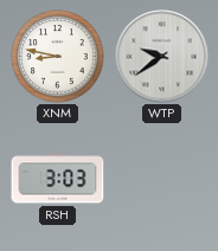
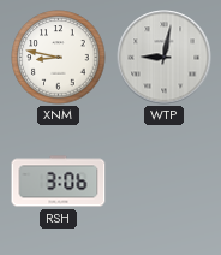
WTP: 9:39 -> 9:02
RSH: 3:03 -> 3:06
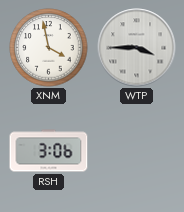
XNM: 8:47 -> 3:58
WTP: 9:02 -> 3:45
